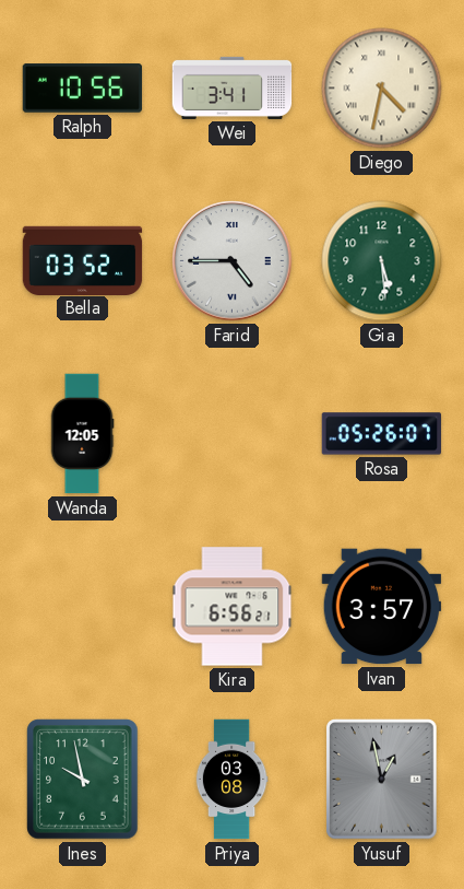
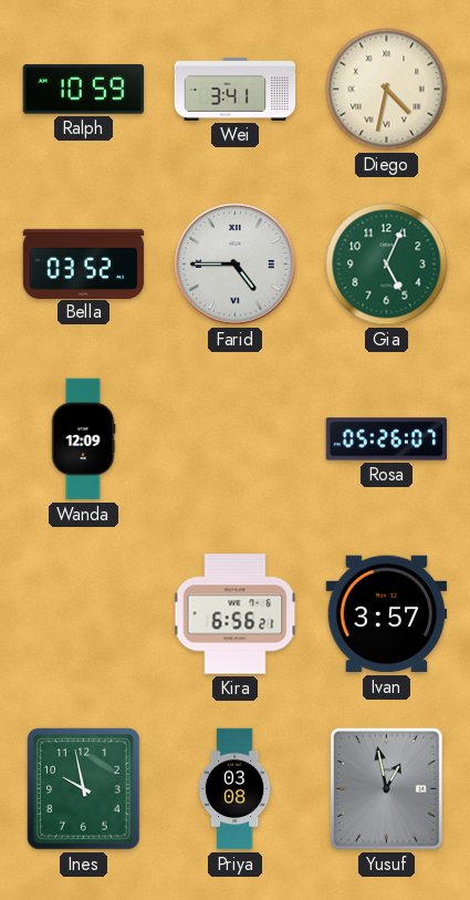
Ralph: 10:56 -> 10:59
Gia: 5:29 -> 5:04
Wanda: 12:05 -> 12:09
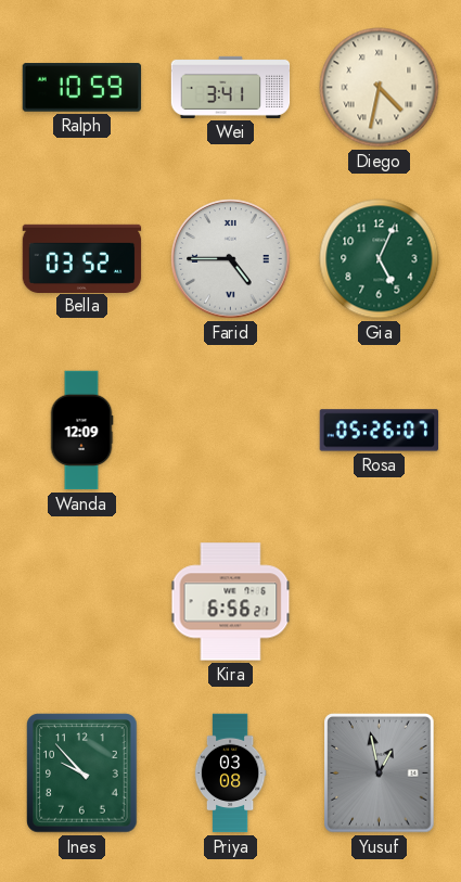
Ivan: 3:57 -> none
Ines: 9:58 -> 9:53
